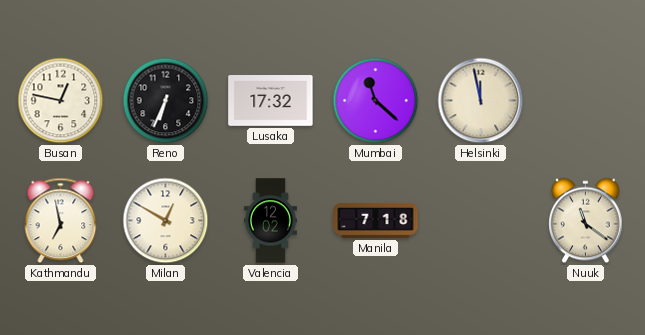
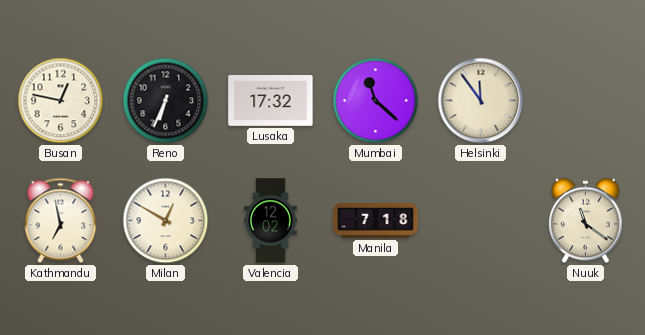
Helsinki: 11:58 -> 11:54
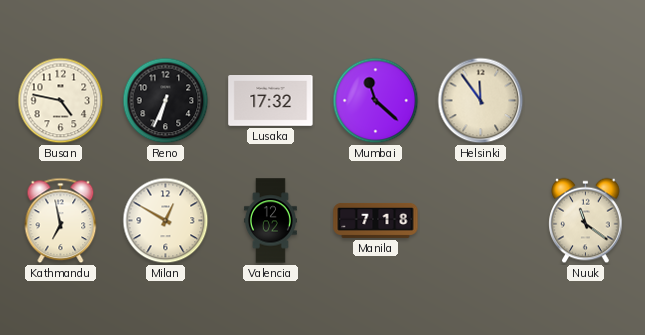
Busan: 12:47 -> 4:47
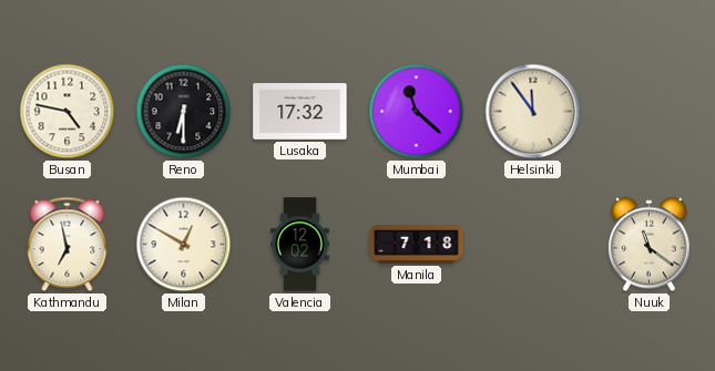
Reno: 6:34 -> 6:30
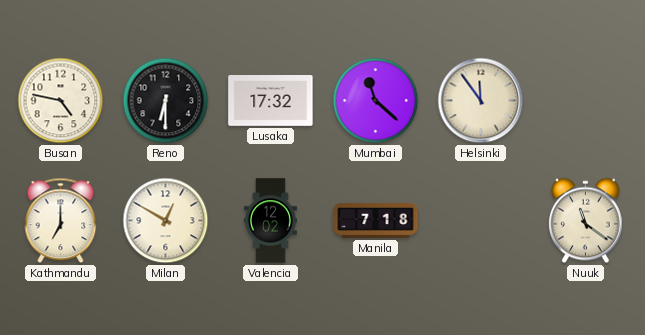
Kathmandu: 6:58 -> 7:00
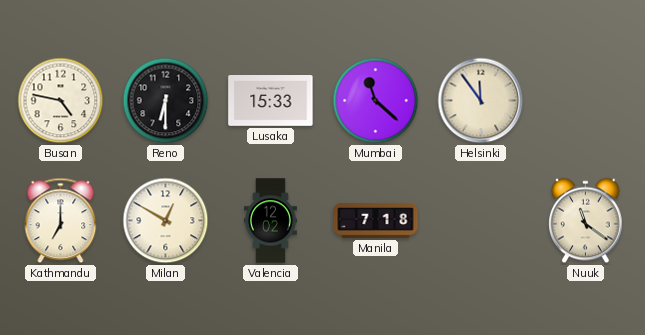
Lusaka: 17:32 -> 15:33
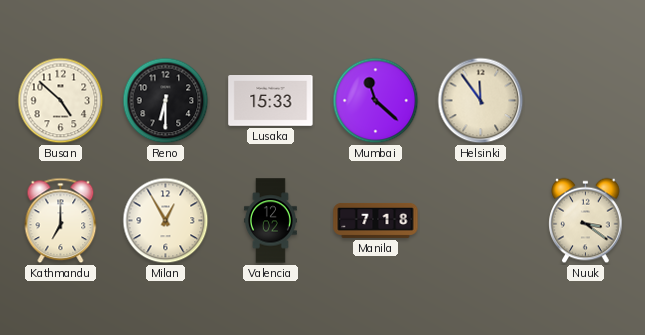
Busan: 4:47 -> 4:52
Milan: 12:50 -> 12:55
Nuuk: 11:21 -> 3:21
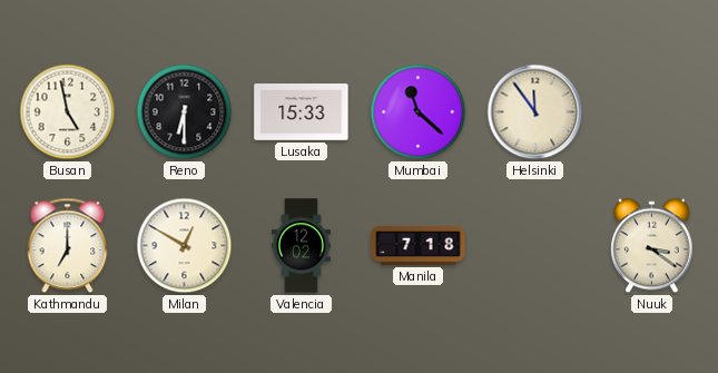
Busan: 4:52 -> 4:58
Milan: 12:55 -> 12:50
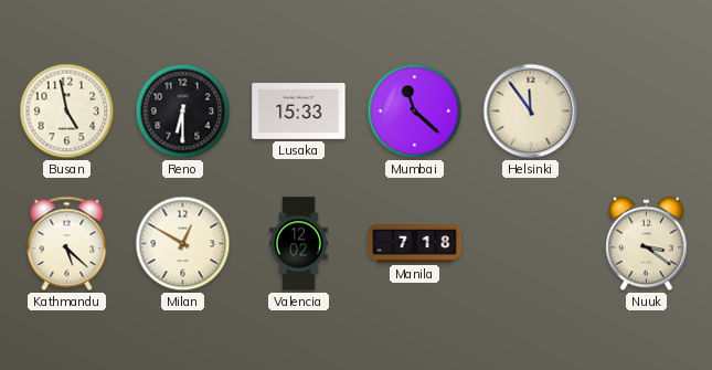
Kathmandu: 7:00 -> 5:22
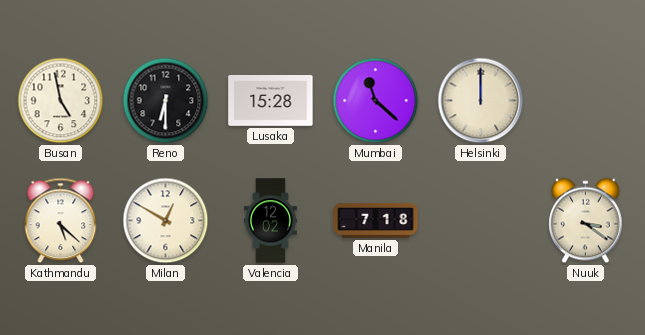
Lusaka: 15:33 -> 15:28
Helsinki: 11:54 -> 12:00
